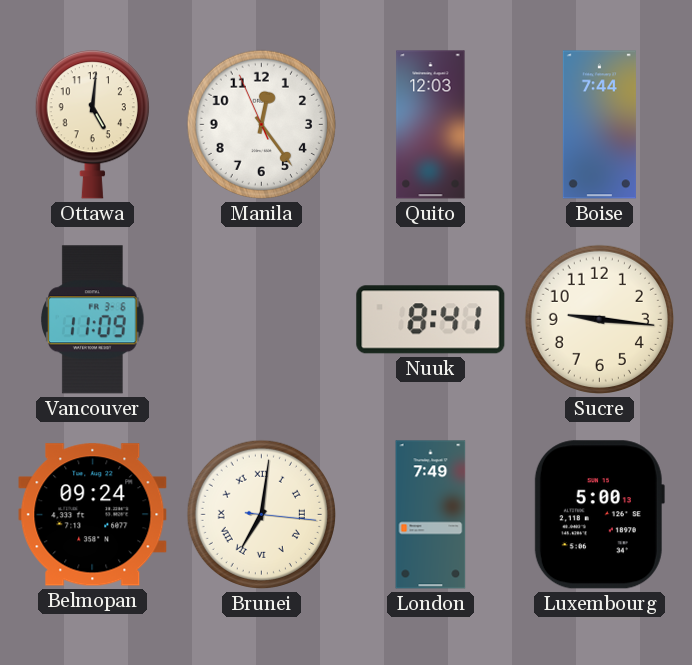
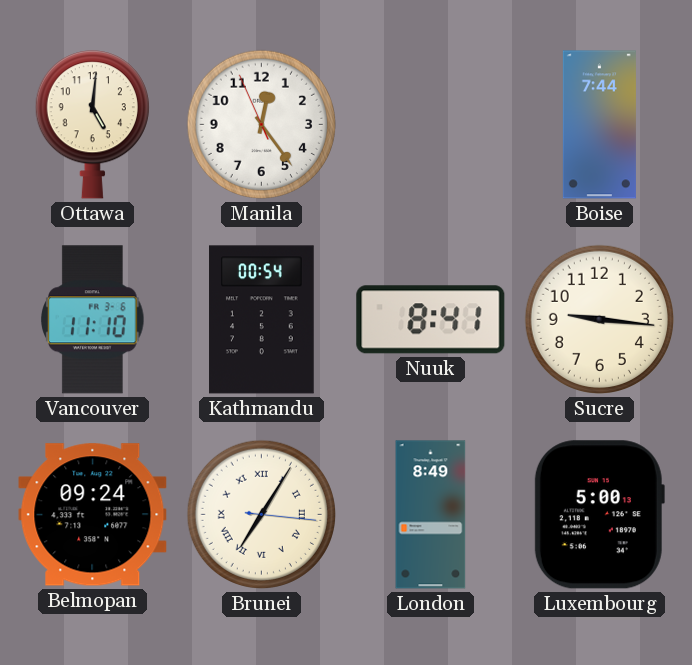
Quito: 12:03 -> none
Vancouver: 11:09 -> 11:10
Kathmandu: none -> 00:54
Brunei: 7:01 -> 7:05
London: 7:49 -> 8:49
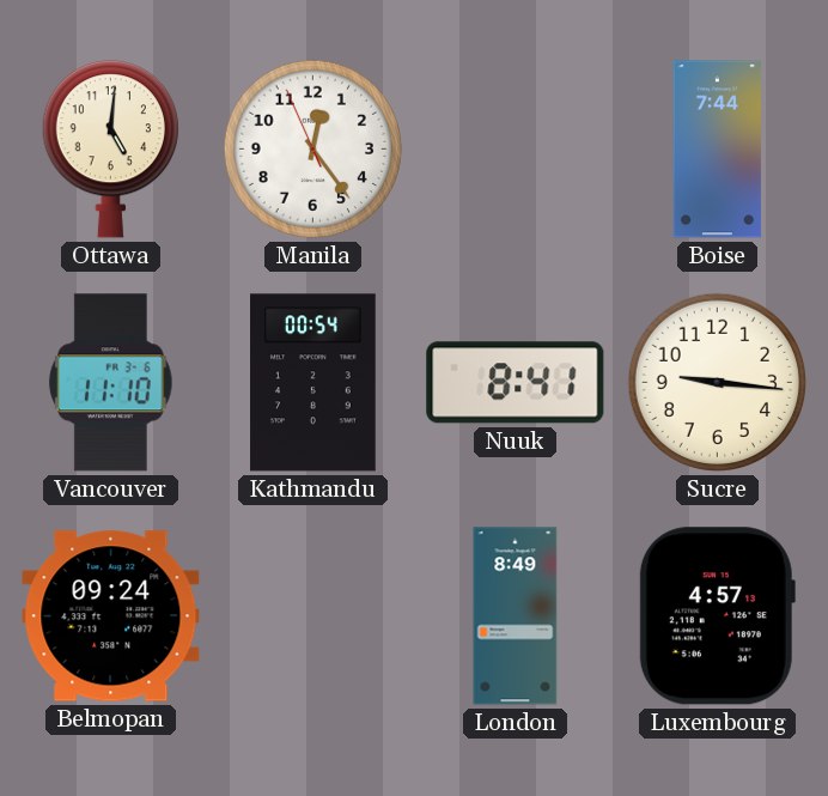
Brunei: 7:05 -> none
Luxembourg: 5:00 -> 4:57
